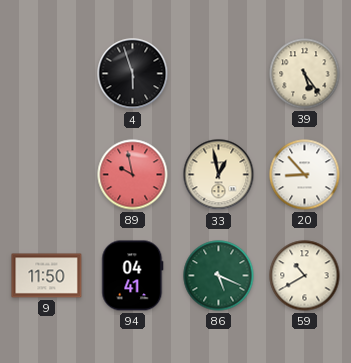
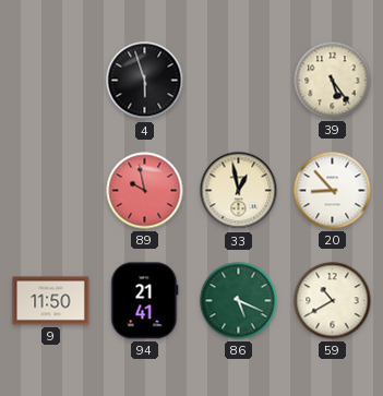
94: 04:41 -> 21:41
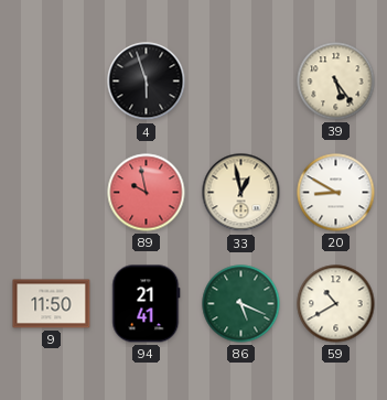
20: 8:53 -> 8:50
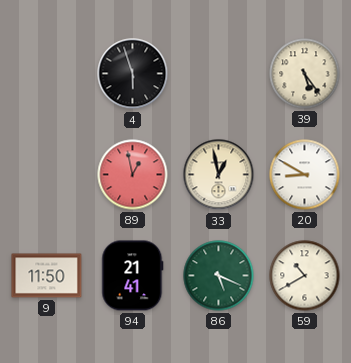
89: 9:58 -> 12:58
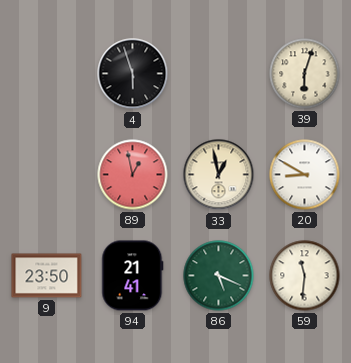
39: 5:24 -> 6:03
9: 11:50 -> 23:50
59: 10:40 -> 11:31
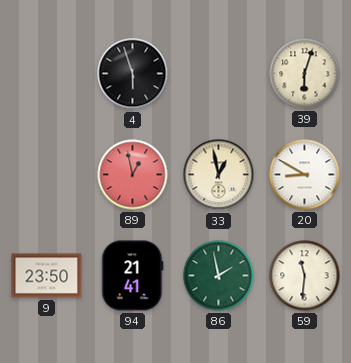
86: 5:19 -> 1:58
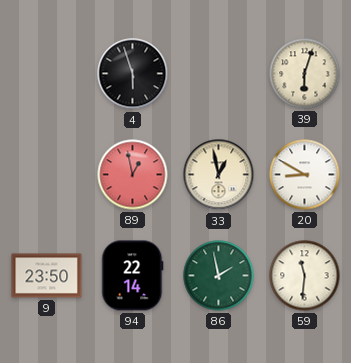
94: 21:41 -> 22:14
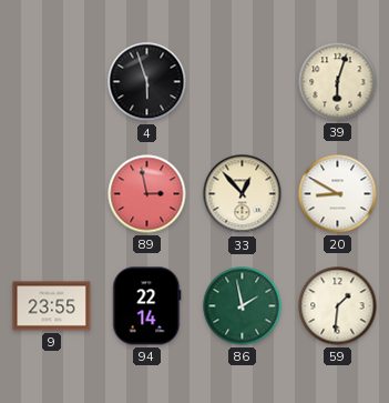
89: 12:58 -> 2:58
33: 12:58 -> 12:53
9: 23:50 -> 23:55
59: 11:31 -> 1:31
